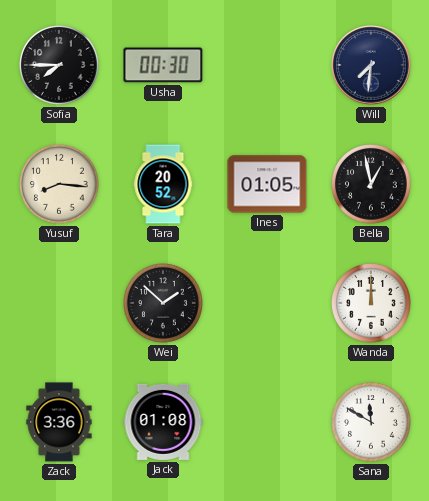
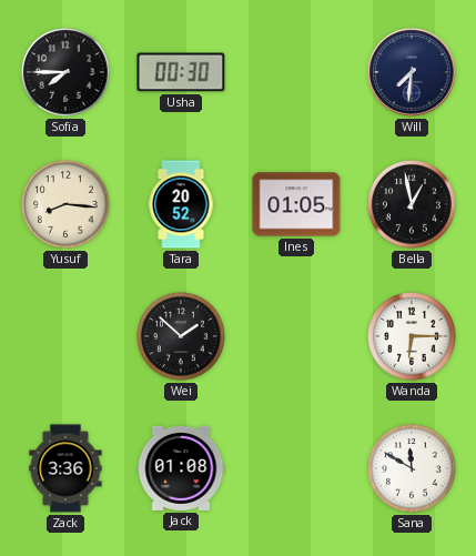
Wanda: 12:00 -> 6:15
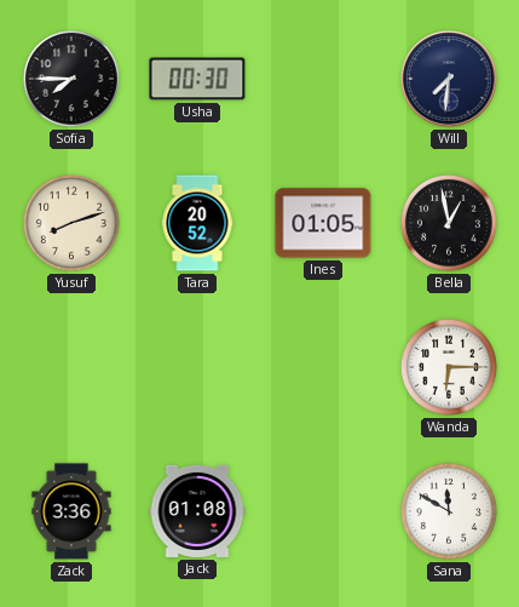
Yusuf: 8:16 -> 8:12
Wei: 1:52 -> none
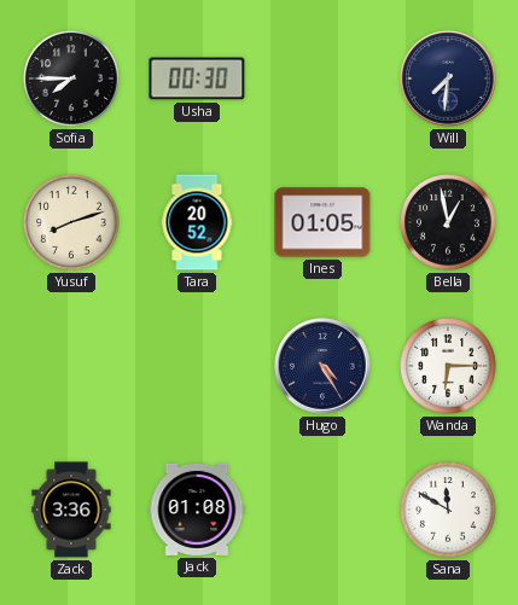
Hugo: none -> 4:25
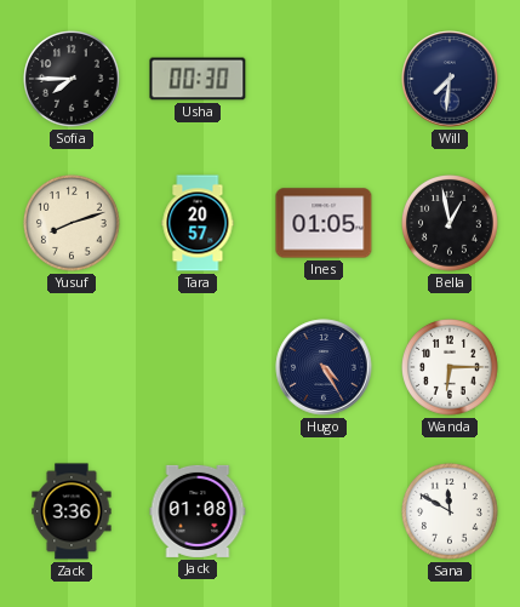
Tara: 20:52 -> 20:57
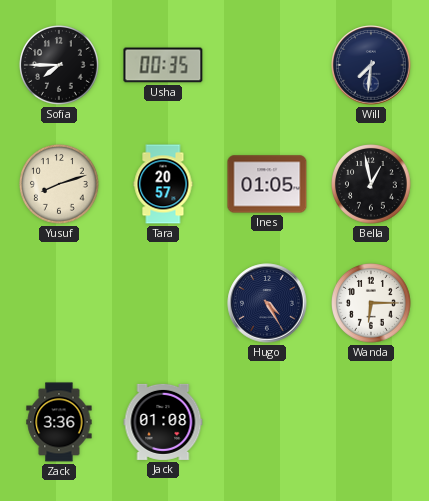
Usha: 00:30 -> 00:35
Sana: 11:50 -> none
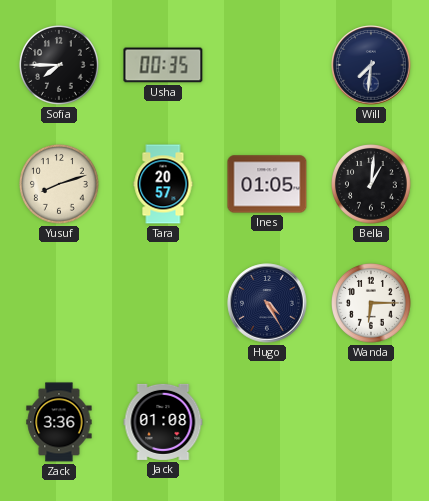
Bella: 12:58 -> 1:01
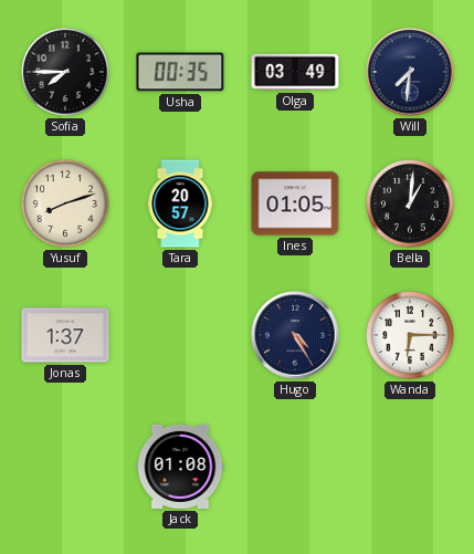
Olga: none -> 03:49
Jonas: none -> 1:37
Zack: 3:36 -> none
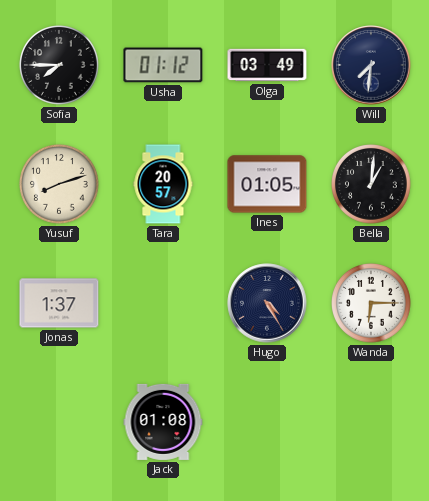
Usha: 00:35 -> 01:12
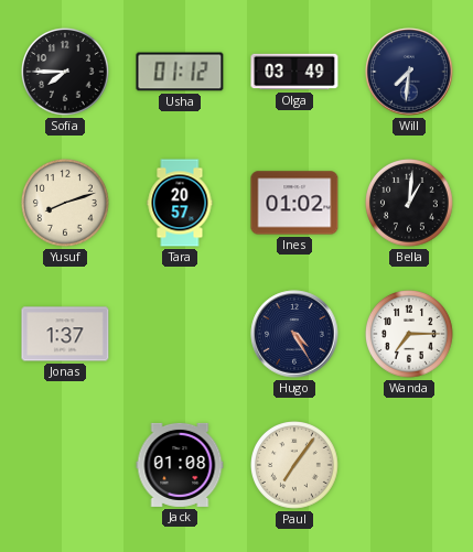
Ines: 01:05 -> 01:02
Wanda: 6:15 -> 7:15
Paul: none -> 7:06
